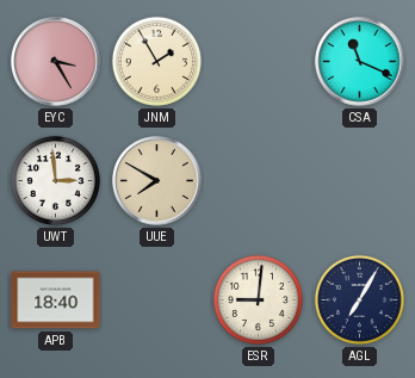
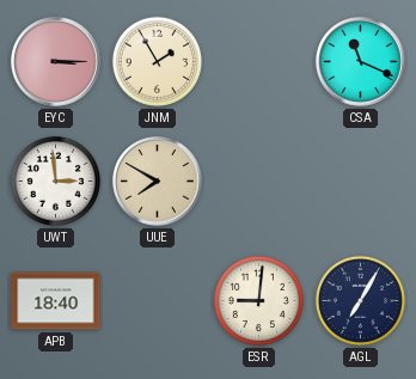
EYC: 3:25 -> 3:15
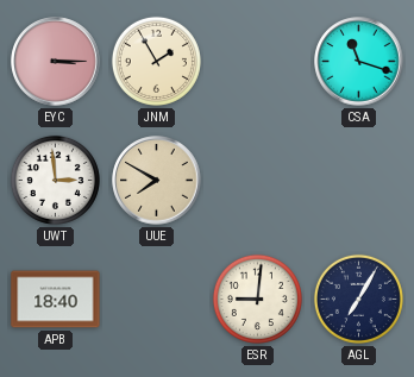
CSA: 11:19 -> 11:18
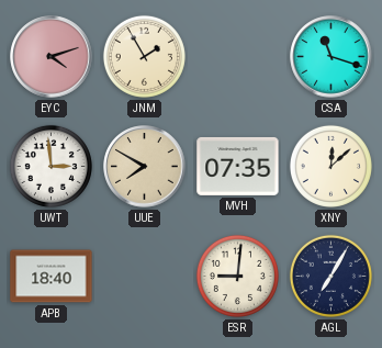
EYC: 3:15 -> 4:12
MVH: none -> 07:35
XNY: none -> 12:08
